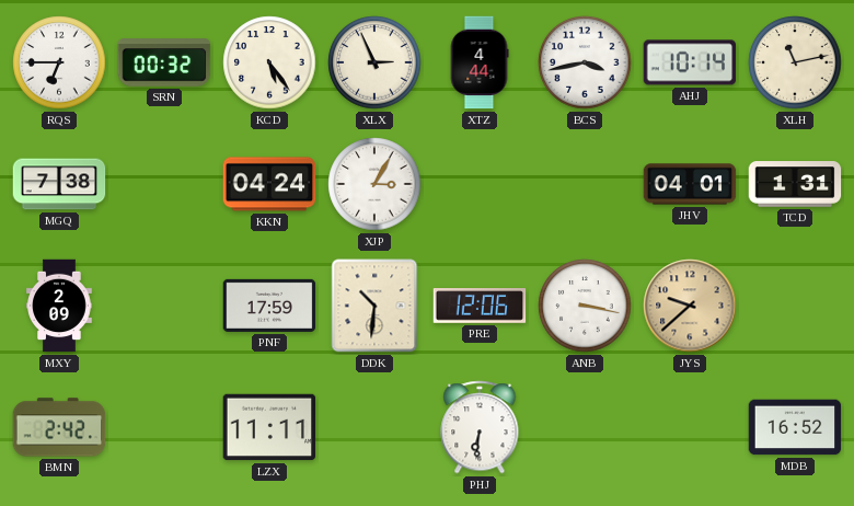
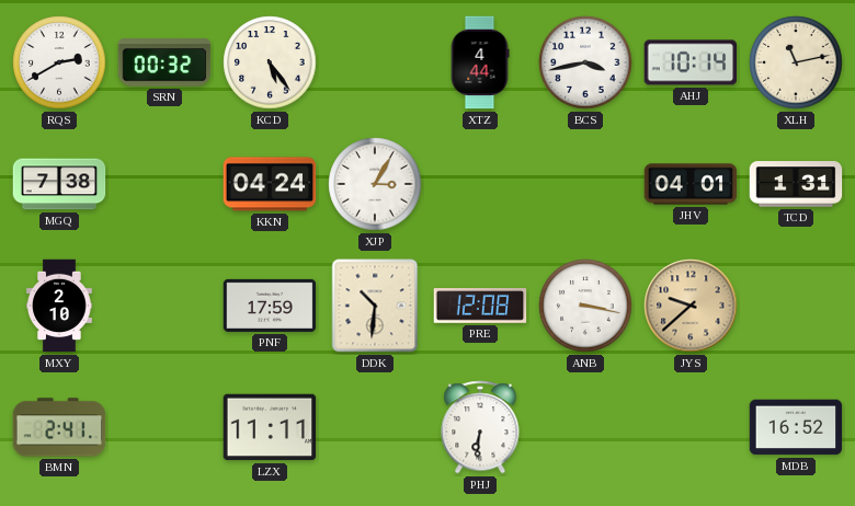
RQS: 6:45 -> 2:40
XLX: 2:56 -> none
MXY: 2:09 -> 2:10
PRE: 12:06 -> 12:08
BMN: 2:42 -> 2:41
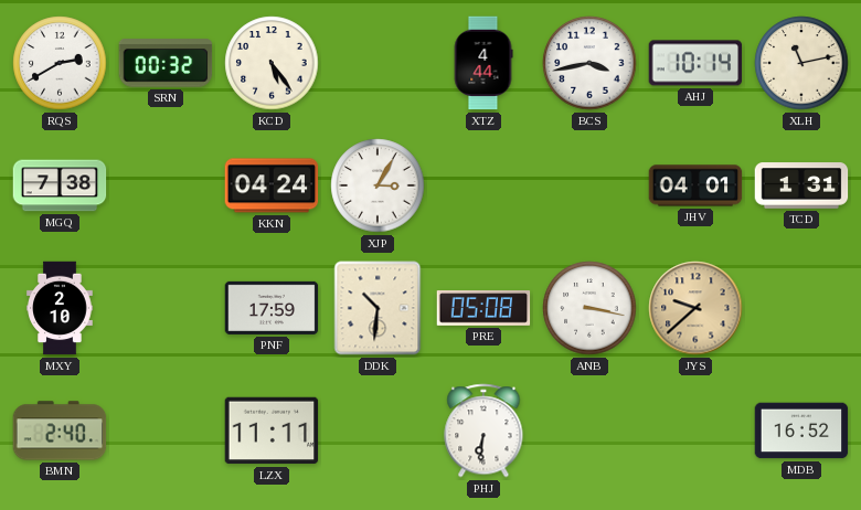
PRE: 12:08 -> 05:08
BMN: 2:41 -> 2:40
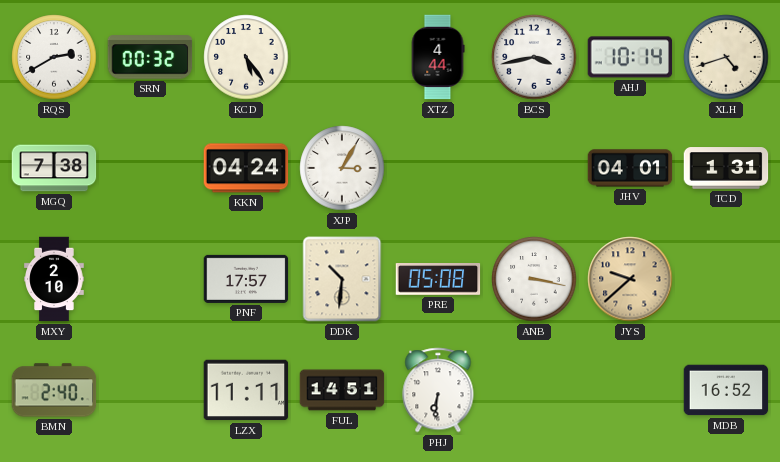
XLH: 11:13 -> 4:42
PNF: 17:59 -> 17:57
FUL: none -> 14:51
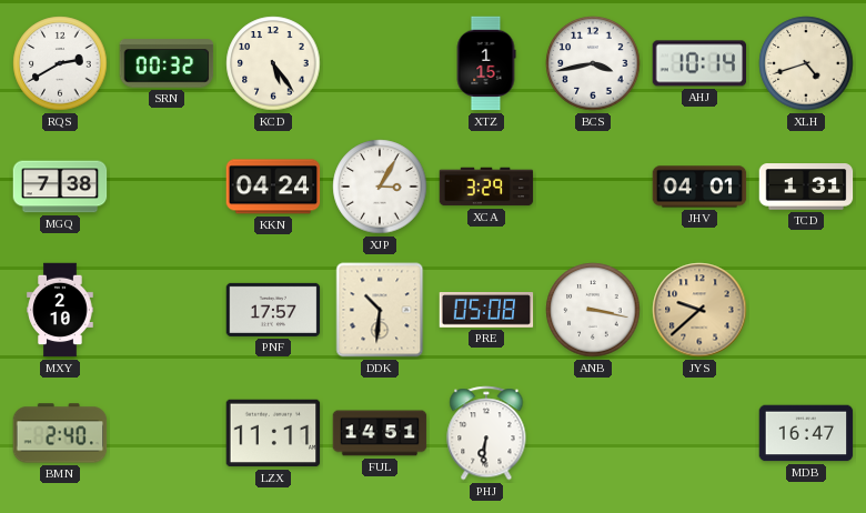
XTZ: 4:44 -> 1:15
XCA: none -> 3:29
MDB: 16:52 -> 16:47
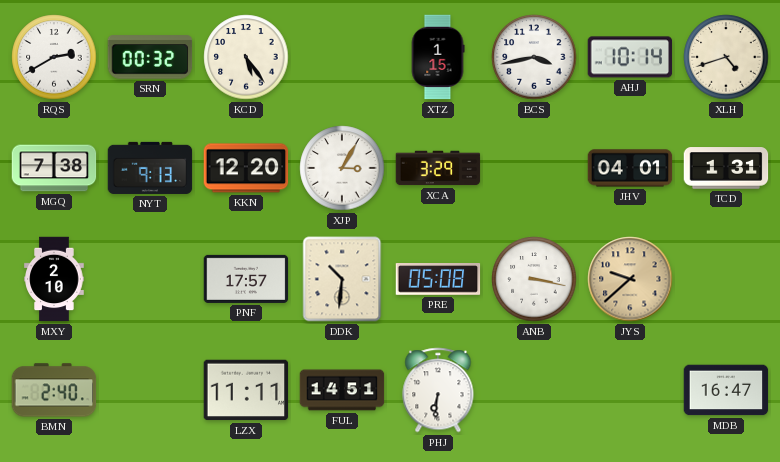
NYT: none -> 9:13
KKN: 04:24 -> 12:20
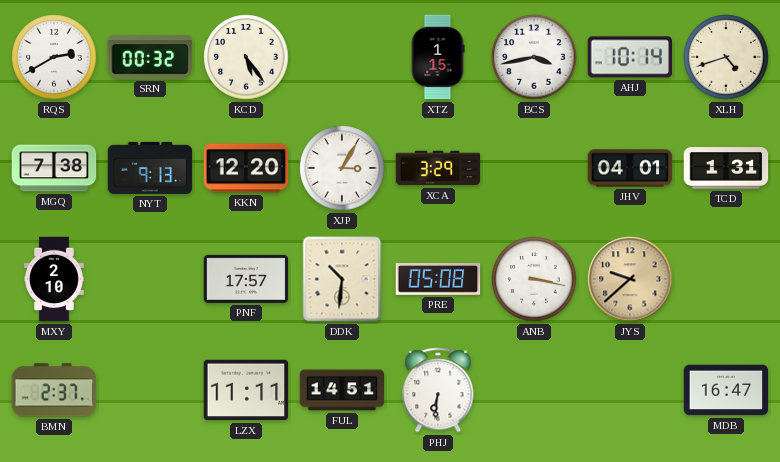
BMN: 2:40 -> 2:37
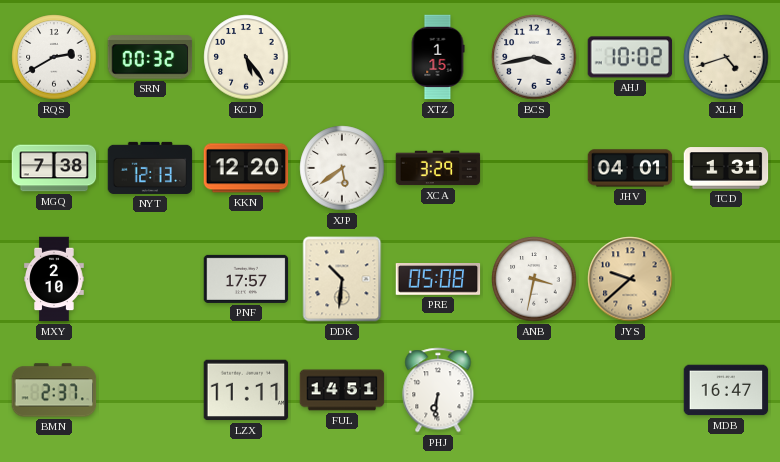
AHJ: 10:14 -> 10:02
NYT: 9:13 -> 12:13
XJP: 3:05 -> 5:39
ANB: 3:17 -> 3:32
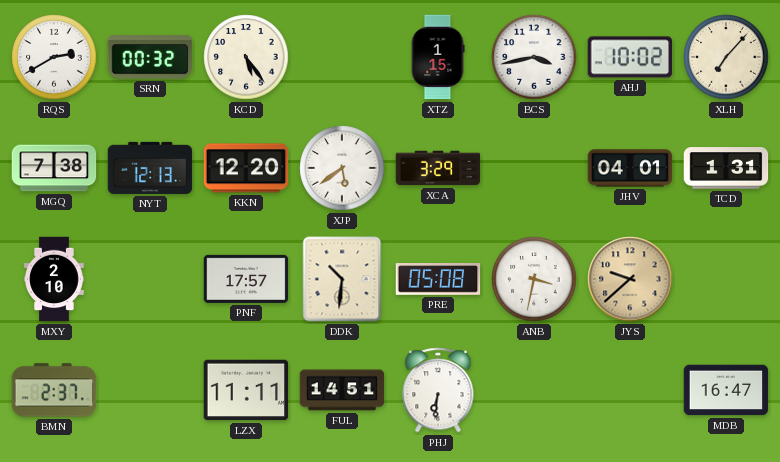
XLH: 4:42 -> 7:07
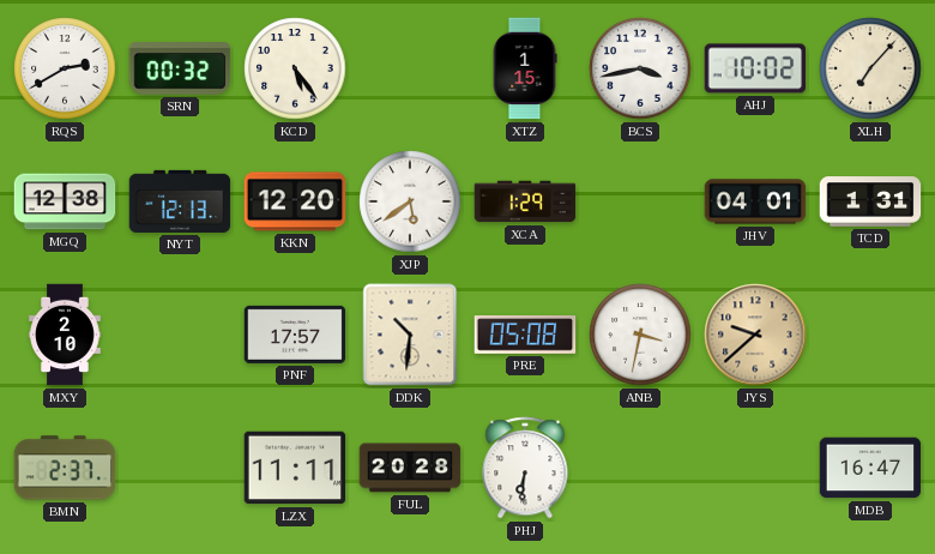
MGQ: 7:38 -> 12:38
XCA: 3:29 -> 1:29
FUL: 14:51 -> 20:28
